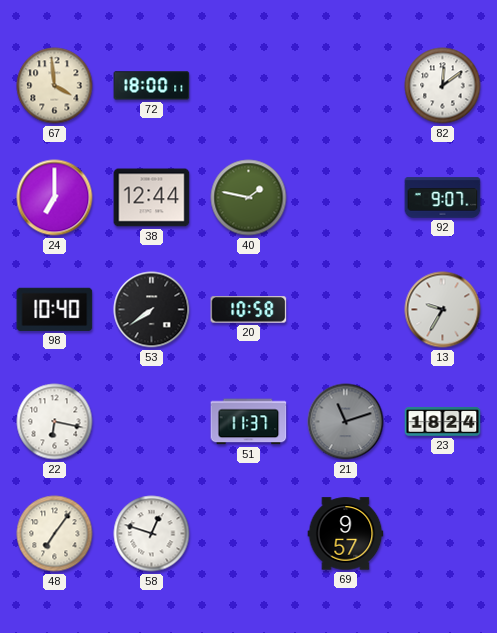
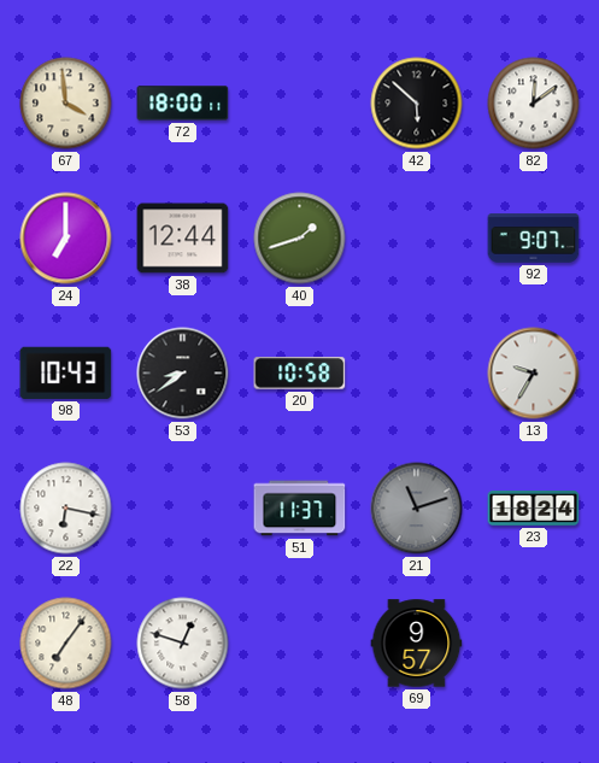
42: none -> 5:52
40: 1:47 -> 1:42
98: 10:40 -> 10:43
53: 7:39 -> 8:39
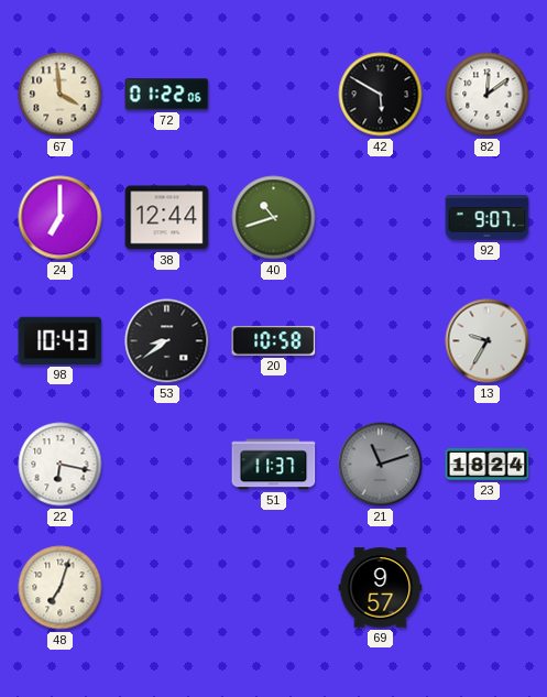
72: 18:00 -> 01:22
42: 5:52 -> 5:50
40: 1:42 -> 10:42
48: 7:06 -> 7:03
58: 12:48 -> none
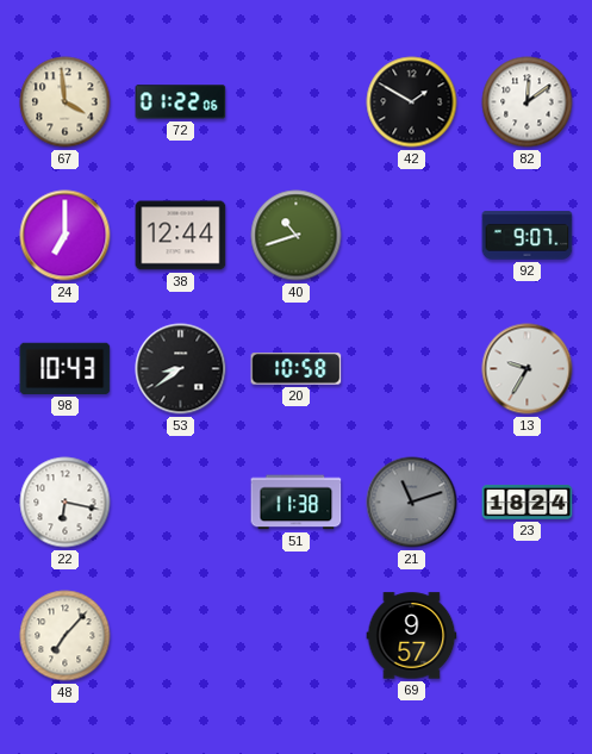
42: 5:50 -> 1:50
51: 11:37 -> 11:38
48: 7:03 -> 7:07
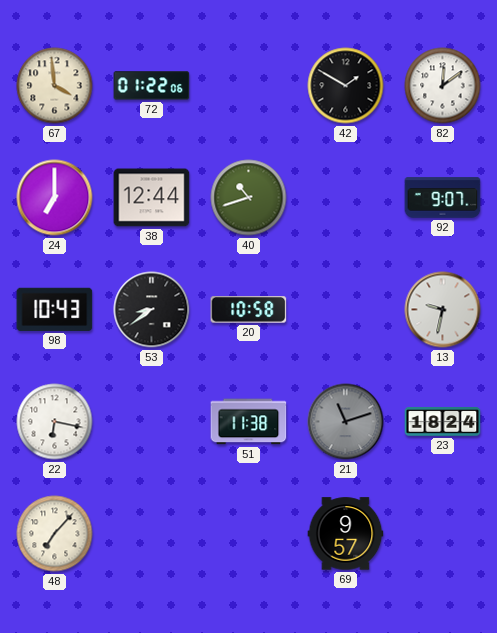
13: 9:35 -> 9:32
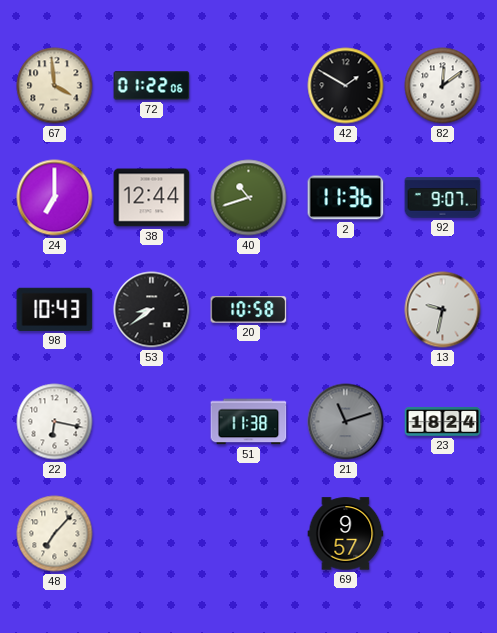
2: none -> 11:36
